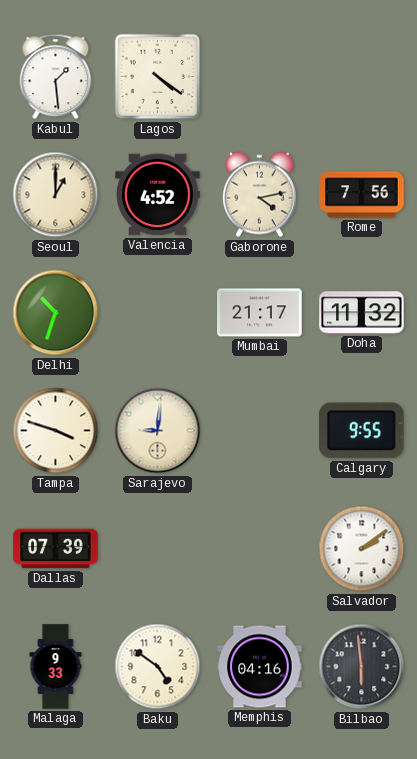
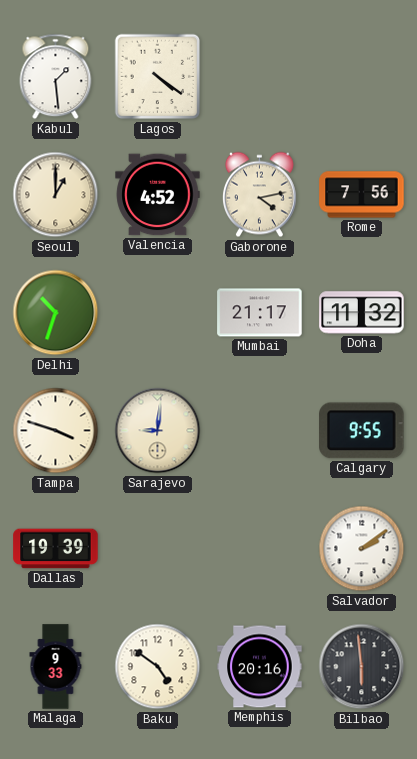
Dallas: 07:39 -> 19:39
Memphis: 04:16 -> 20:16
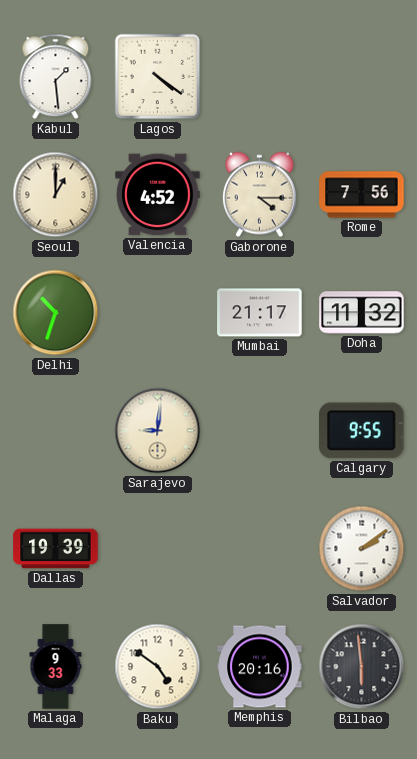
Gaborone: 4:13 -> 4:15
Tampa: 3:48 -> none
